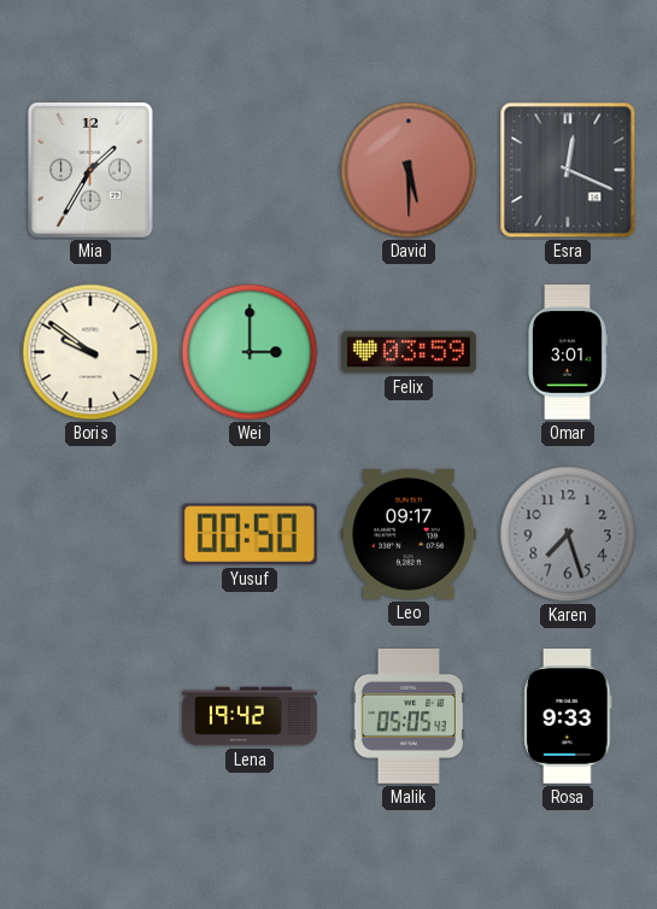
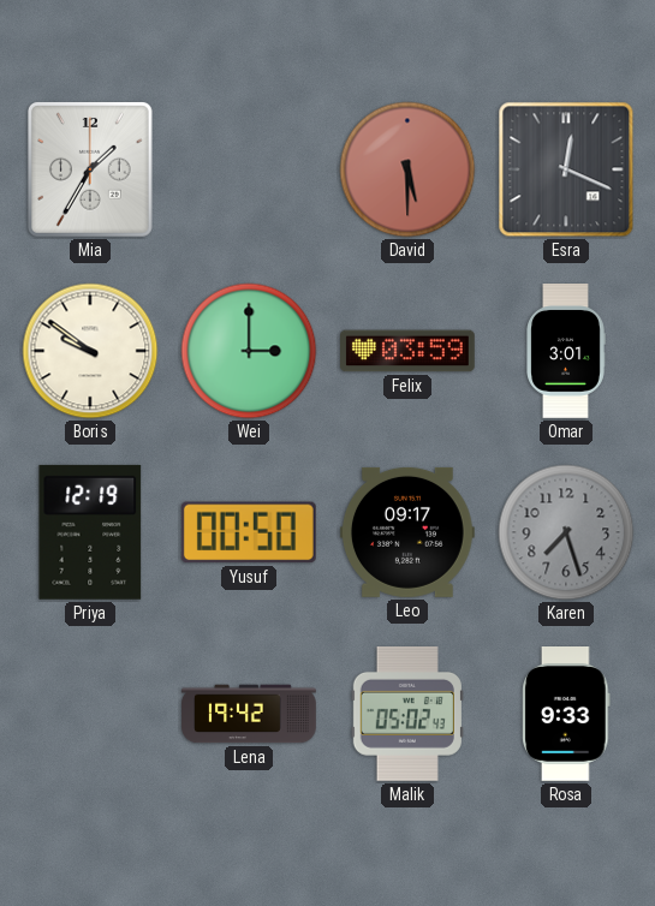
Priya: none -> 12:19
Malik: 05:05 -> 05:02
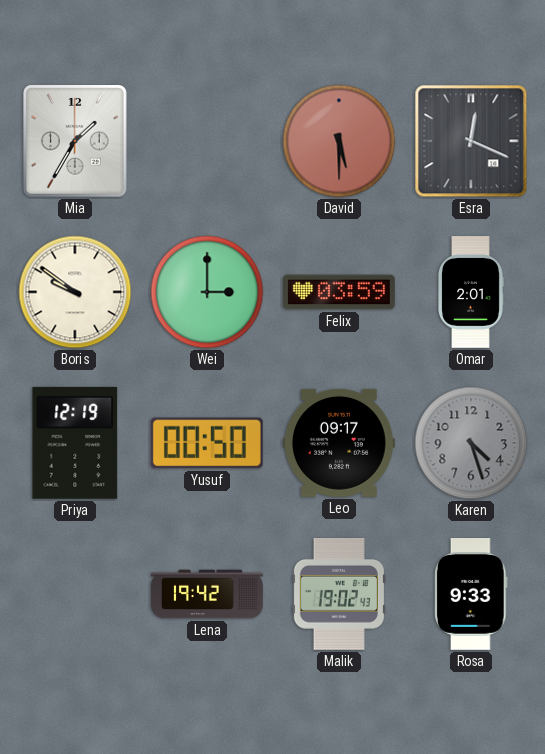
Omar: 3:01 -> 2:01
Karen: 7:27 -> 4:27
Malik: 05:02 -> 19:02
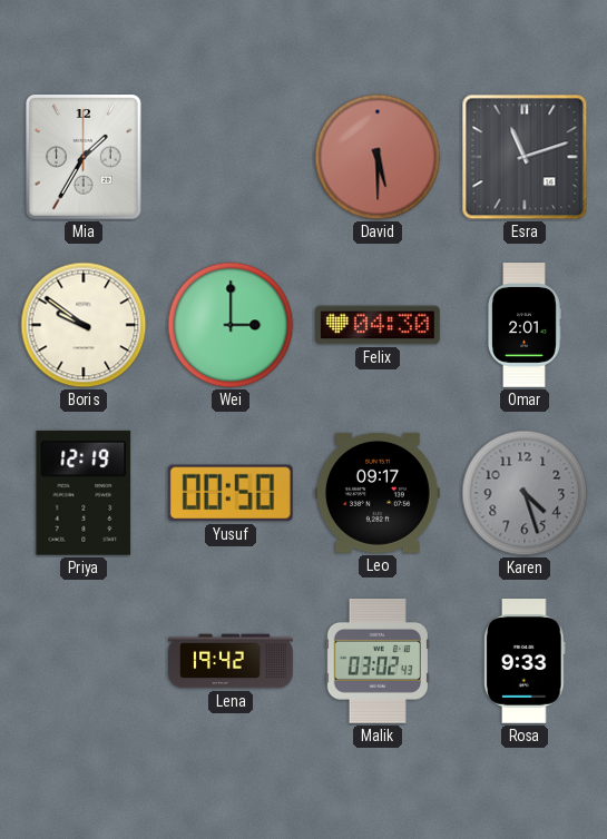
Esra: 12:19 -> 11:12
Felix: 03:59 -> 04:30
Malik: 19:02 -> 03:02
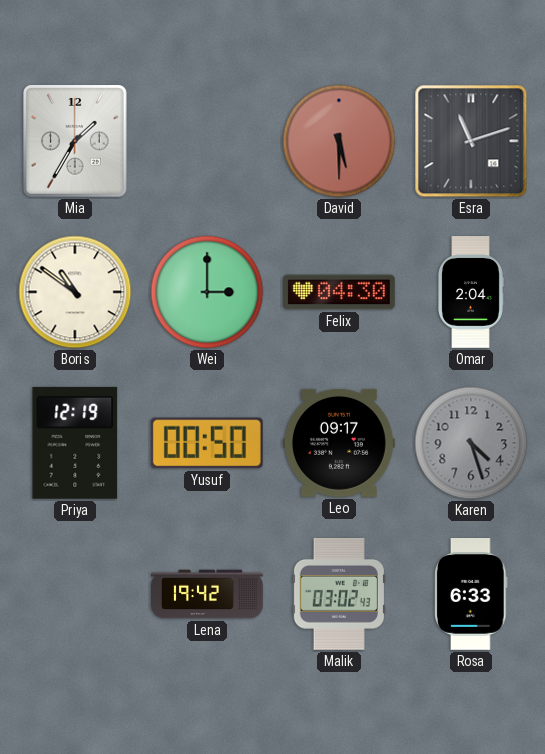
Boris: 9:51 -> 10:51
Omar: 2:01 -> 2:04
Rosa: 9:33 -> 6:33
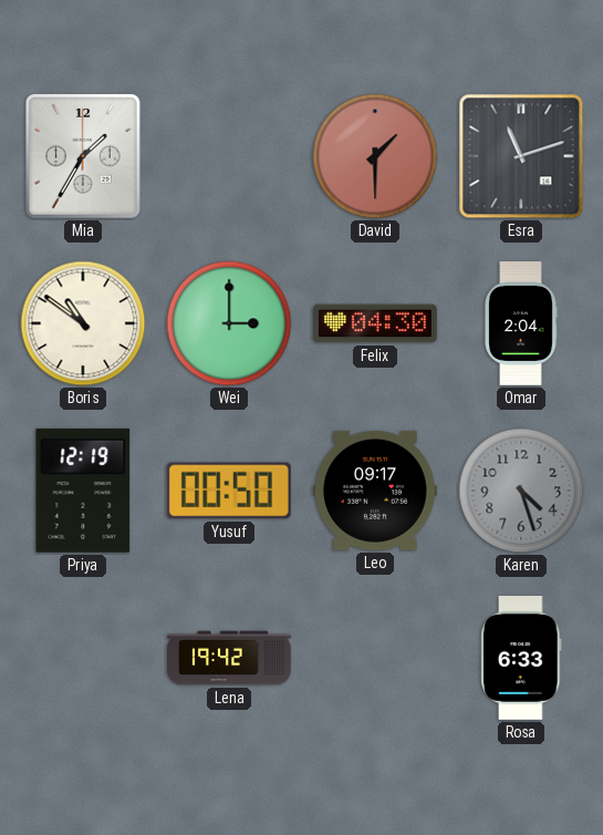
David: 5:30 -> 1:30
Malik: 03:02 -> none
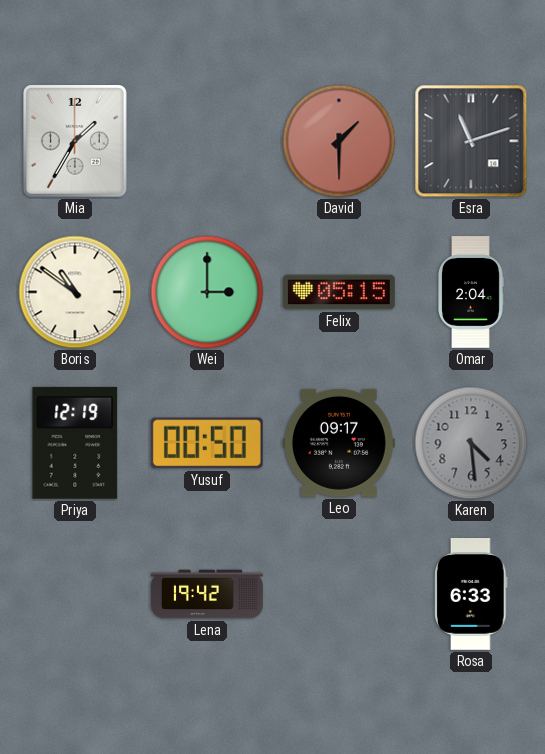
Felix: 04:30 -> 05:15
Karen: 4:27 -> 4:29
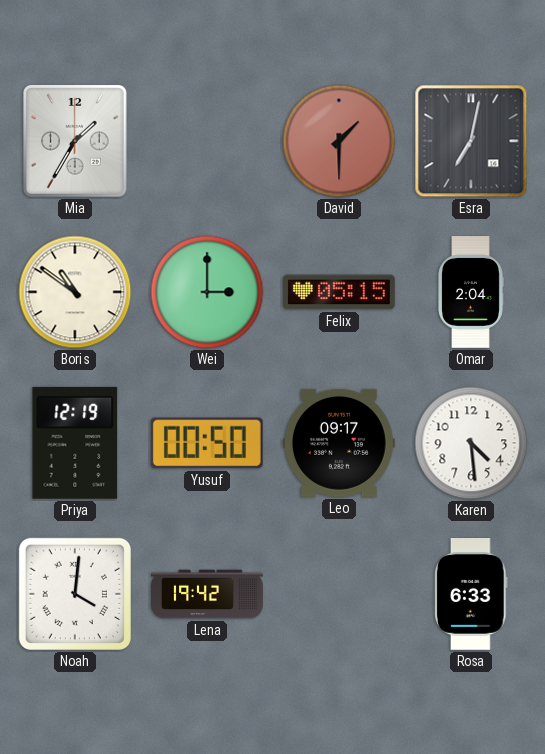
Esra: 11:12 -> 7:02
Karen dial: grey -> white
Noah: none -> 4:01
